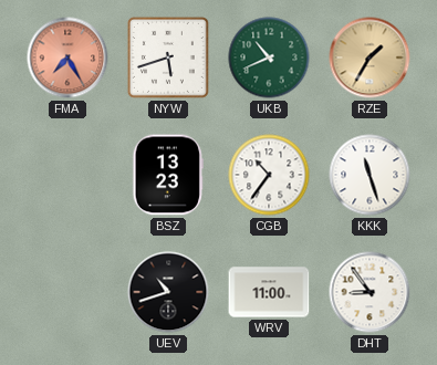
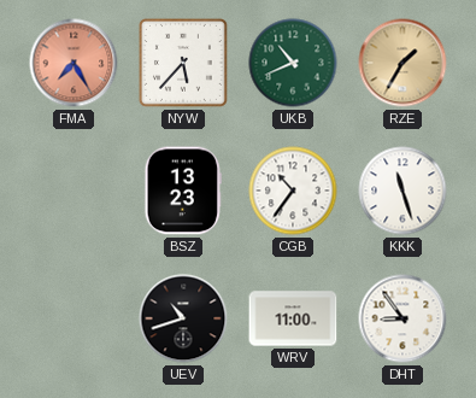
NYW: 5:42 -> 5:37
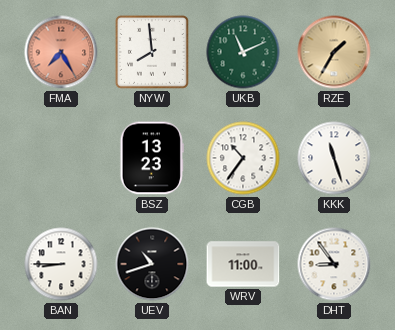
NYW: 5:37 -> 7:59
UKB: 10:41 -> 11:11
BAN: none -> 8:45
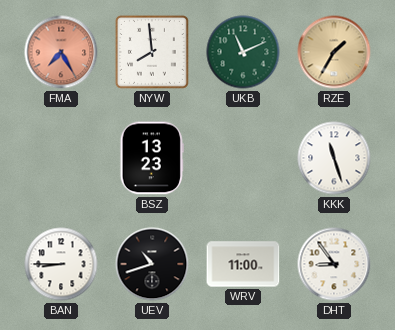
CGB: 10:36 -> none
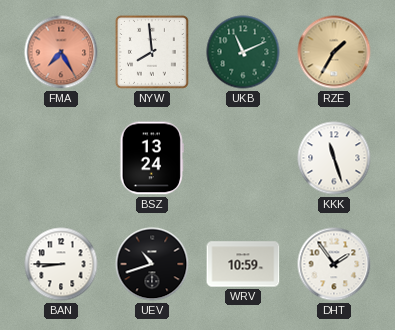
BSZ: 13:23 -> 13:24
WRV: 11:00 -> 10:59
DHT: 8:54 -> 1:54
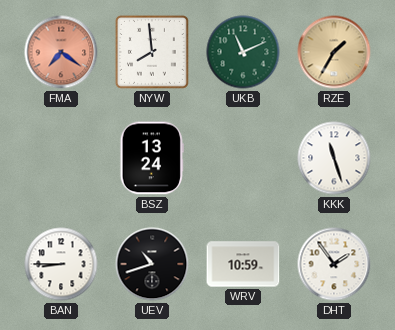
FMA: 7:25 -> 7:21
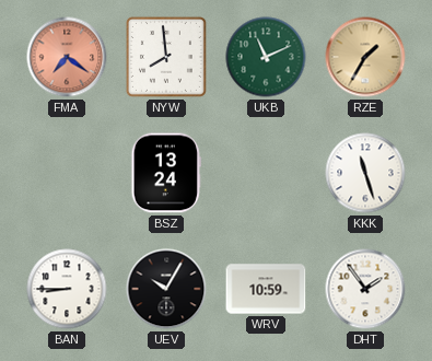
UEV: 10:42 -> 10:05
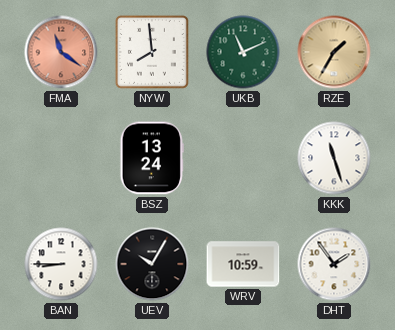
FMA: 7:21 -> 11:21
